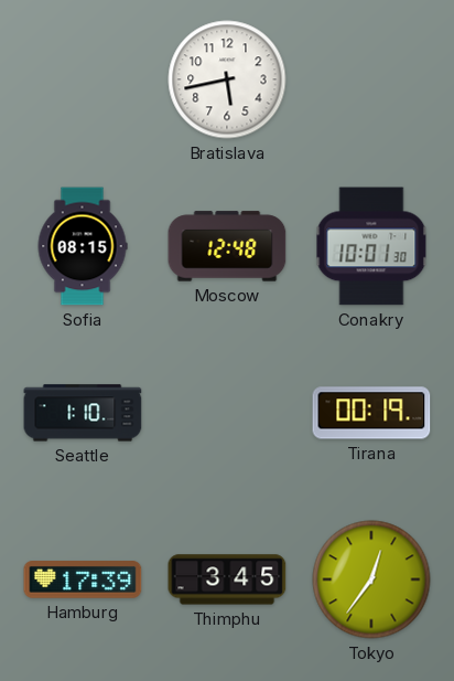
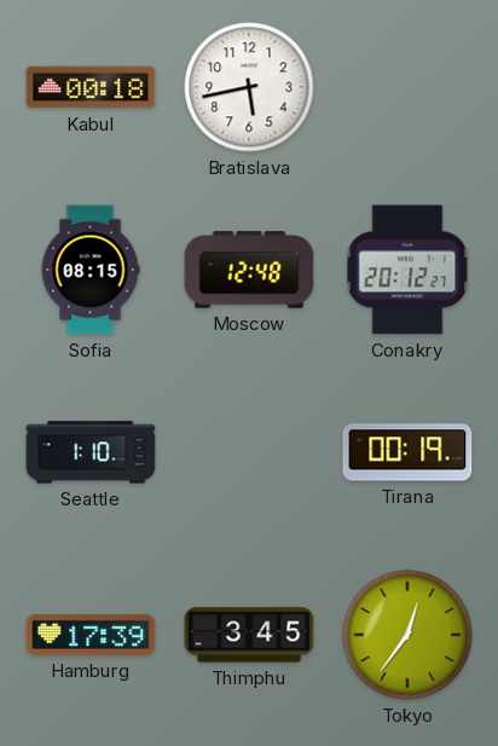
Kabul: none -> 00:18
Conakry: 10:01 -> 20:12
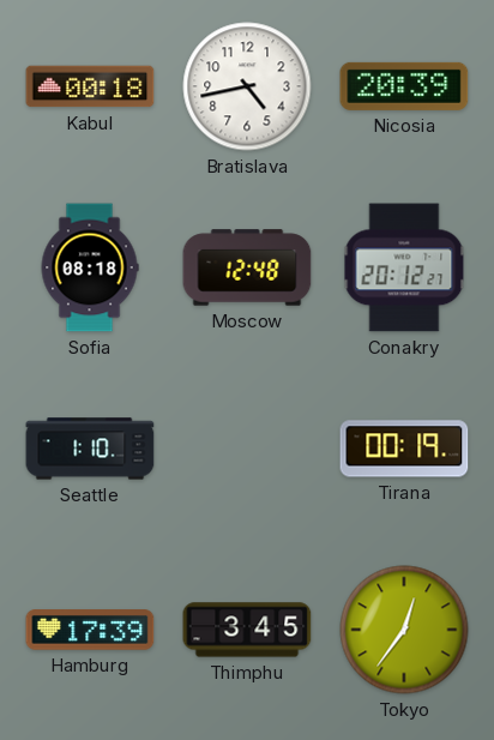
Bratislava: 5:43 -> 4:43
Nicosia: none -> 20:39
Sofia: 08:15 -> 08:18
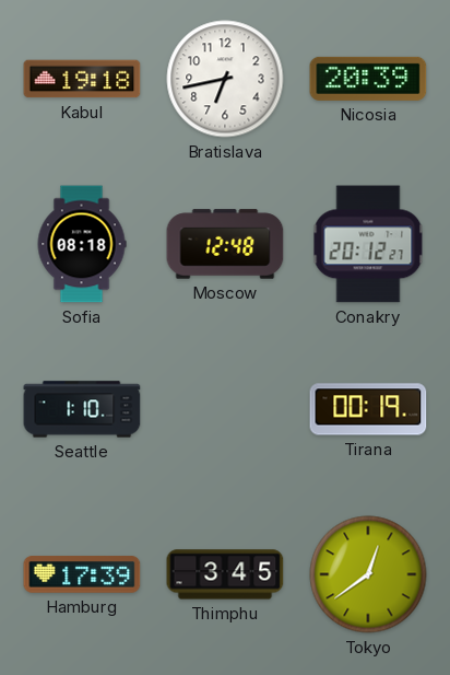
Kabul: 00:18 -> 19:18
Bratislava: 4:43 -> 6:43
Tokyo: 12:36 -> 12:39
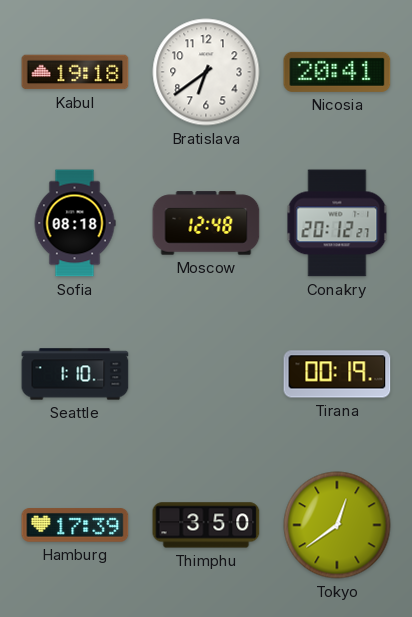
Bratislava: 6:43 -> 6:39
Nicosia: 20:39 -> 20:41
Thimphu: 3:45 -> 3:50
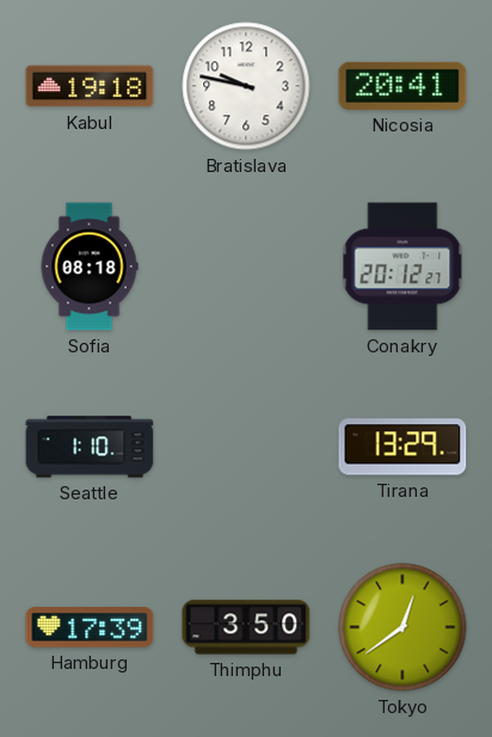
Bratislava: 6:39 -> 9:47
Moscow: 12:48 -> none
Tirana: 00:19 -> 13:29
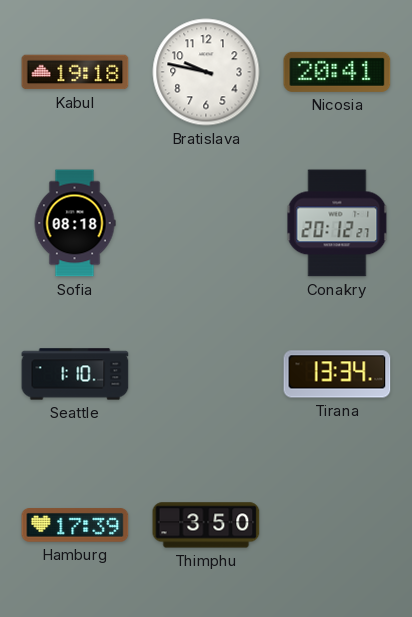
Tirana: 13:29 -> 13:34
Tokyo: 12:39 -> none
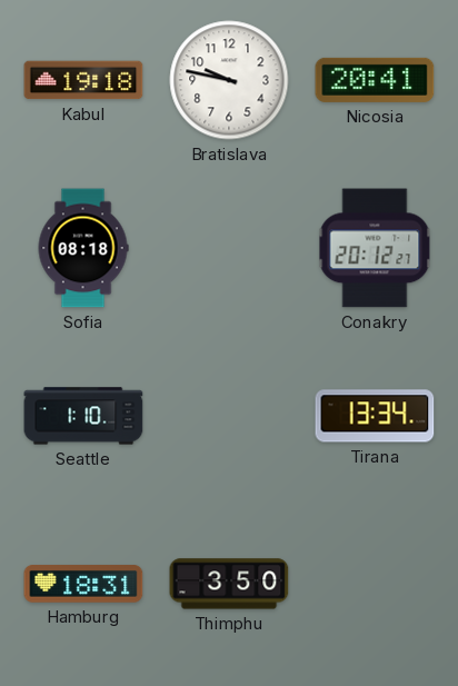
Hamburg: 17:39 -> 18:31
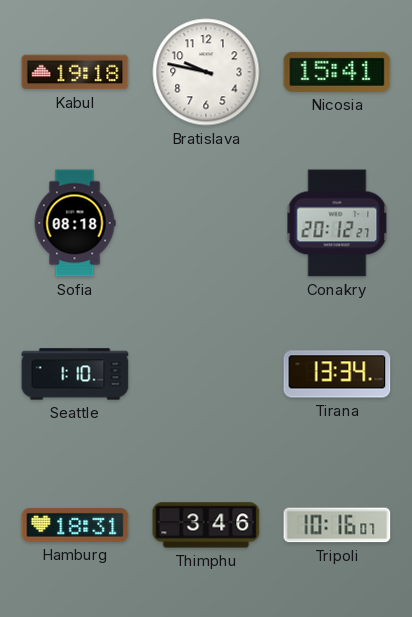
Nicosia: 20:41 -> 15:41
Thimphu: 3:50 -> 3:46
Tripoli: none -> 10:16
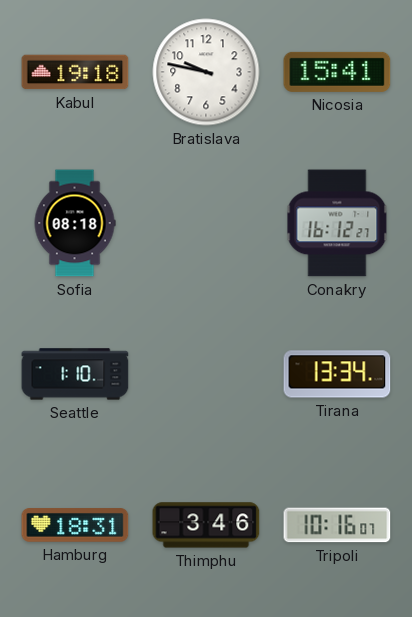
Conakry: 20:12 -> 16:12
